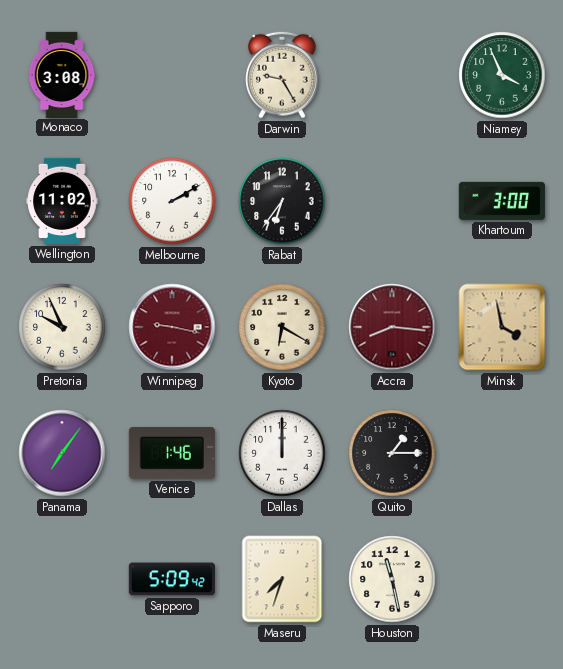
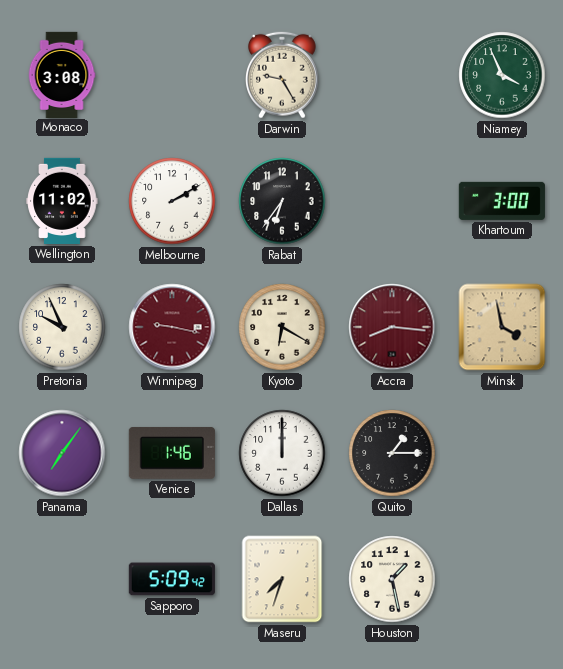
Houston: 11:28 -> 1:28
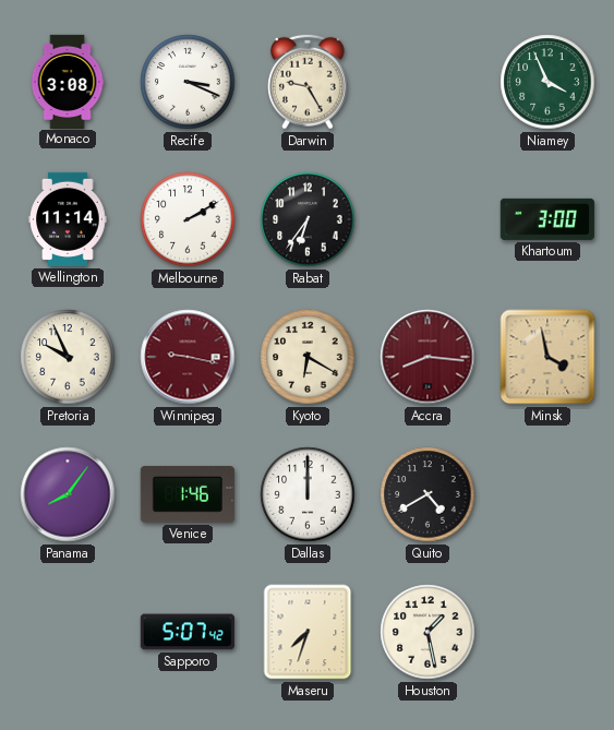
Recife: none -> 3:19
Wellington: 11:02 -> 11:14
Panama: 7:06 -> 8:06
Quito: 1:15 -> 4:40
Sapporo: 5:09 -> 5:07
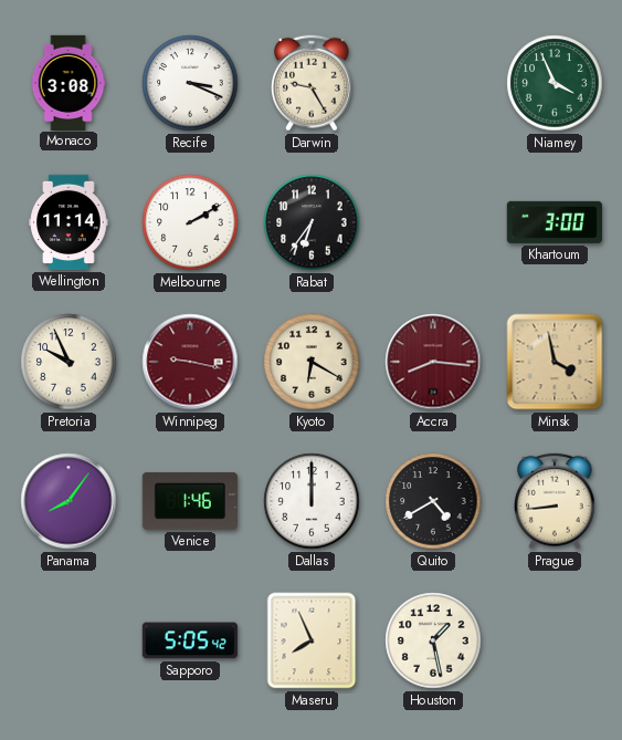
Prague: none -> 8:44
Sapporo: 5:07 -> 5:05
Maseru: 7:33 -> 7:56
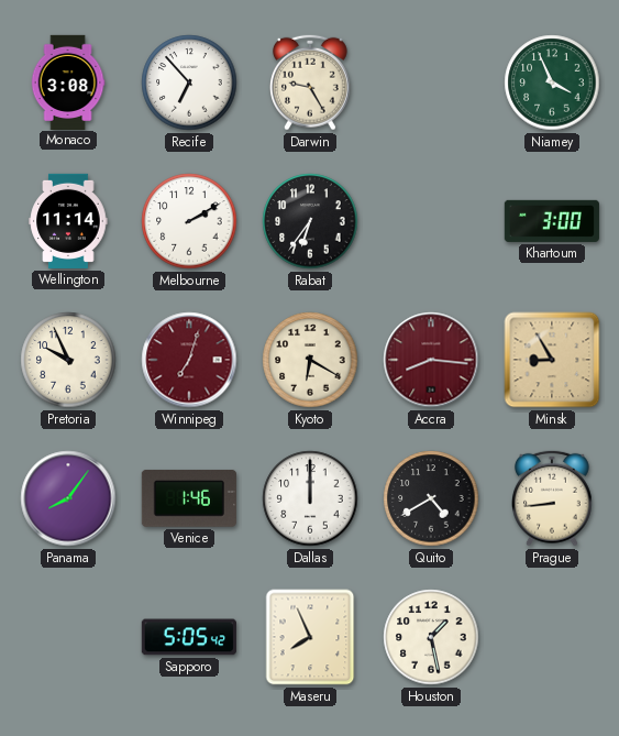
Recife: 3:19 -> 6:53
Winnipeg: 9:17 -> 7:03
Minsk: 3:58 -> 8:55
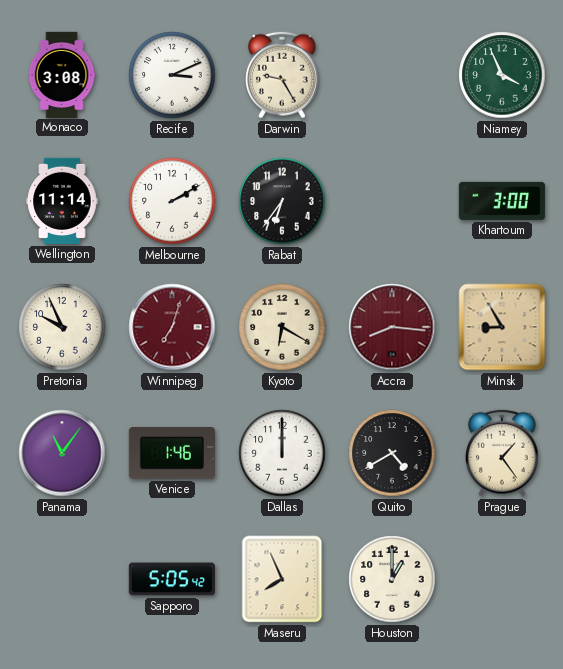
Recife: 6:53 -> 3:11
Panama: 8:06 -> 11:06
Prague: 8:44 -> 1:24
Houston: 1:28 -> 1:00
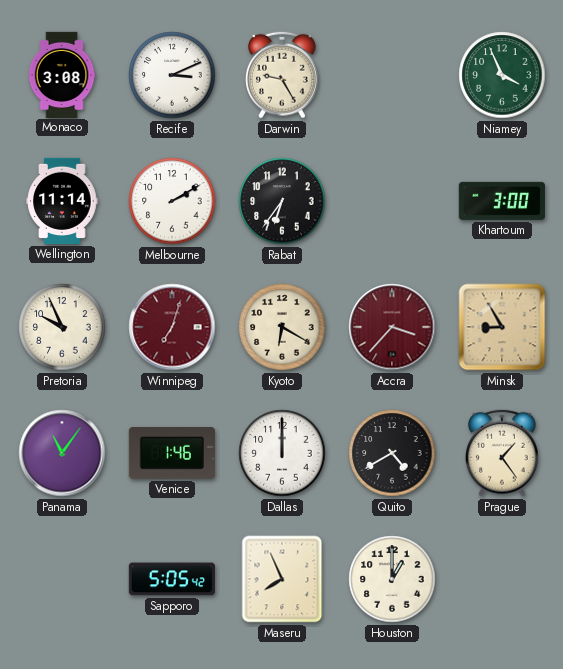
Accra: 8:16 -> 3:37
